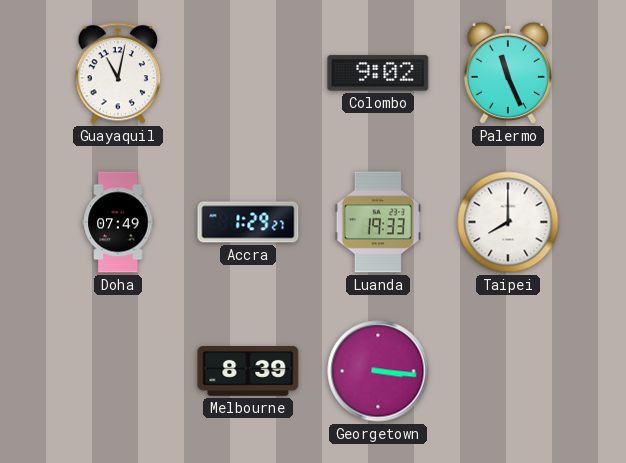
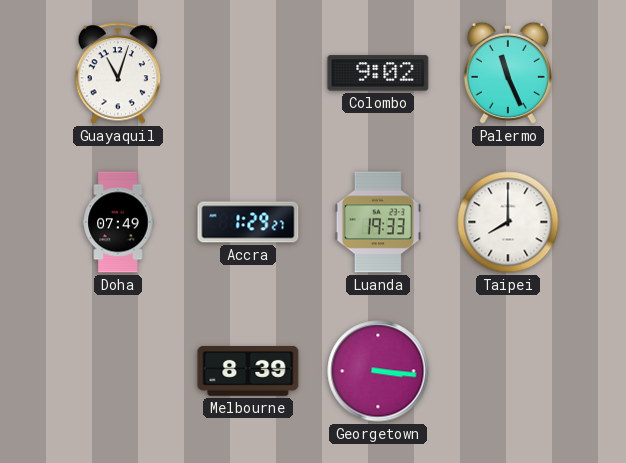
Guayaquil: 11:02 -> 11:03
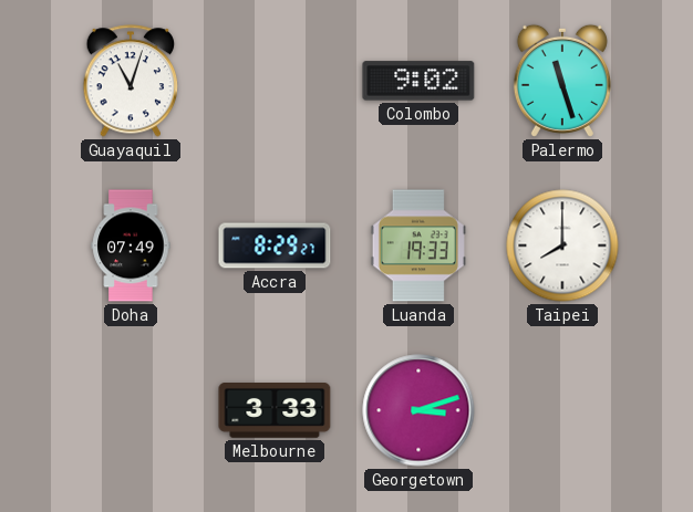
Palermo: 11:26 -> 11:27
Accra: 1:29 -> 8:29
Melbourne: 8:39 -> 3:33
Georgetown: 3:16 -> 3:12
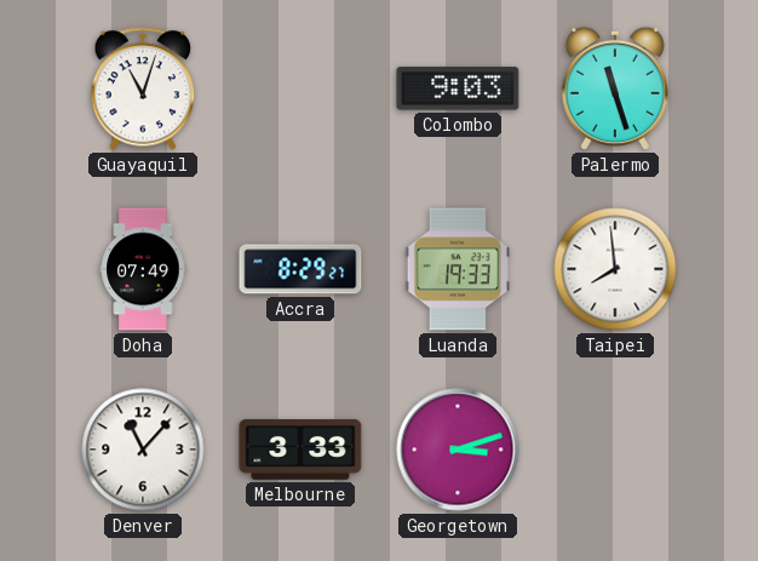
Colombo: 9:02 -> 9:03
Taipei: 8:00 -> 7:59
Denver: none -> 11:07
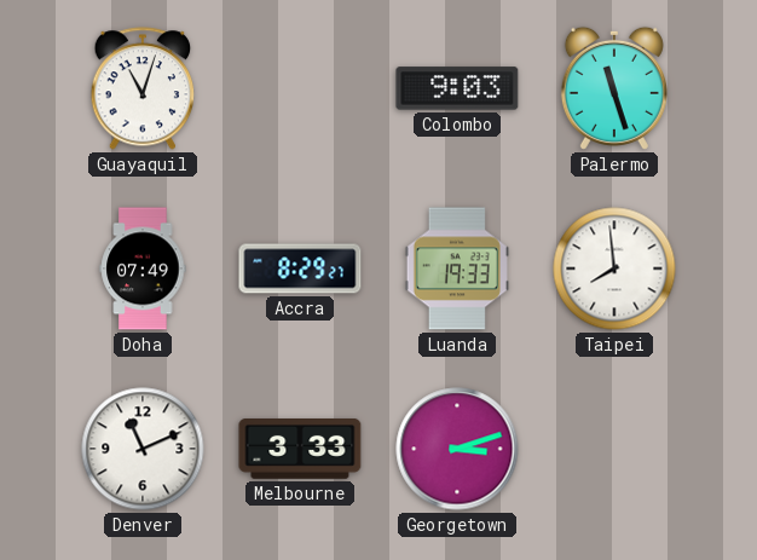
Denver: 11:07 -> 11:11
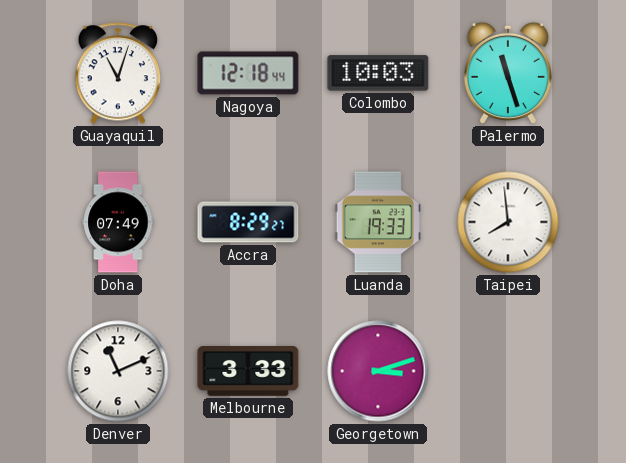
Nagoya: none -> 12:18
Colombo: 9:03 -> 10:03
